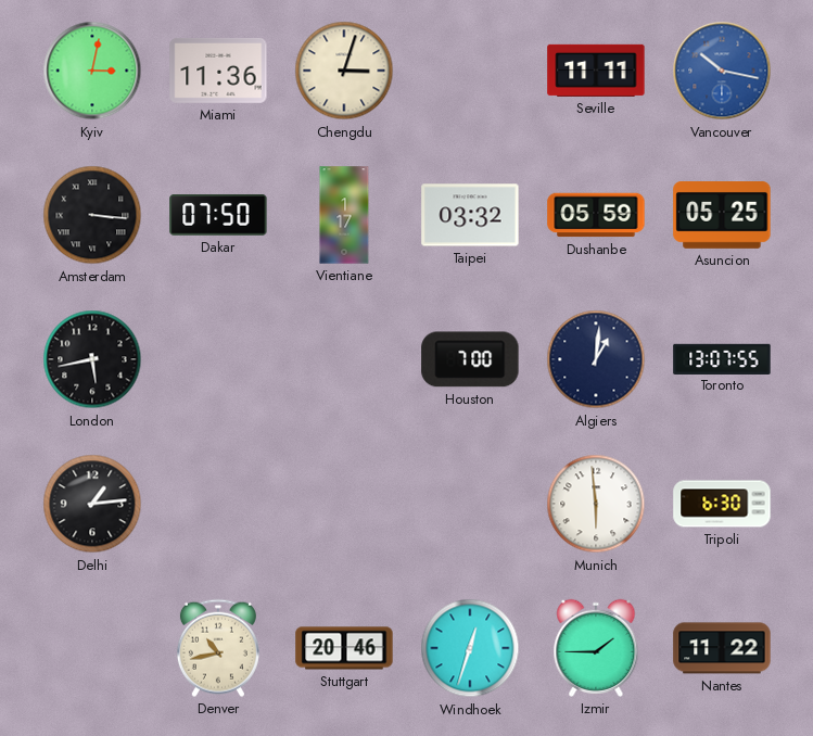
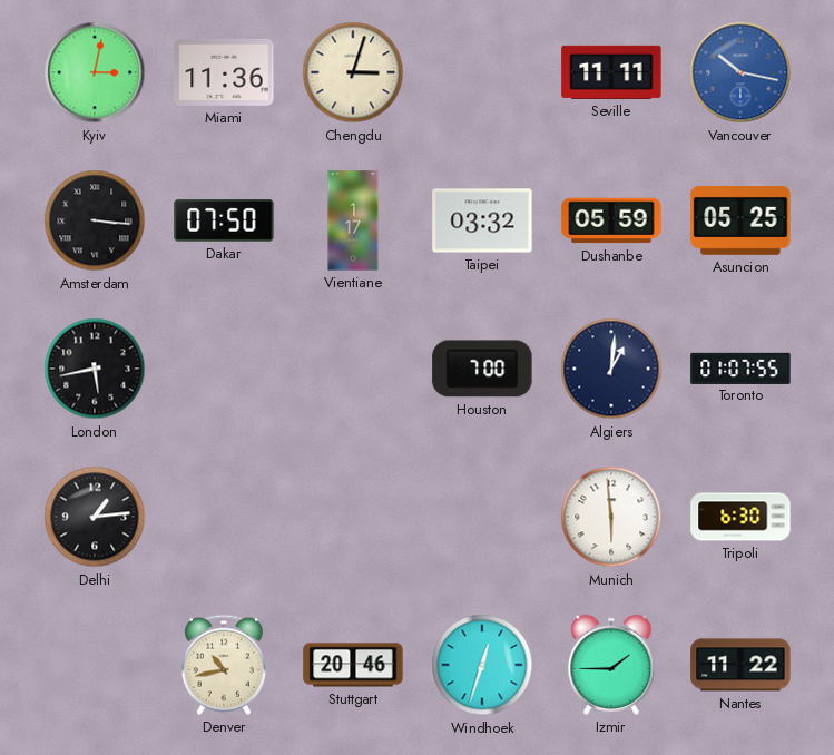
Toronto: 13:07 -> 01:07
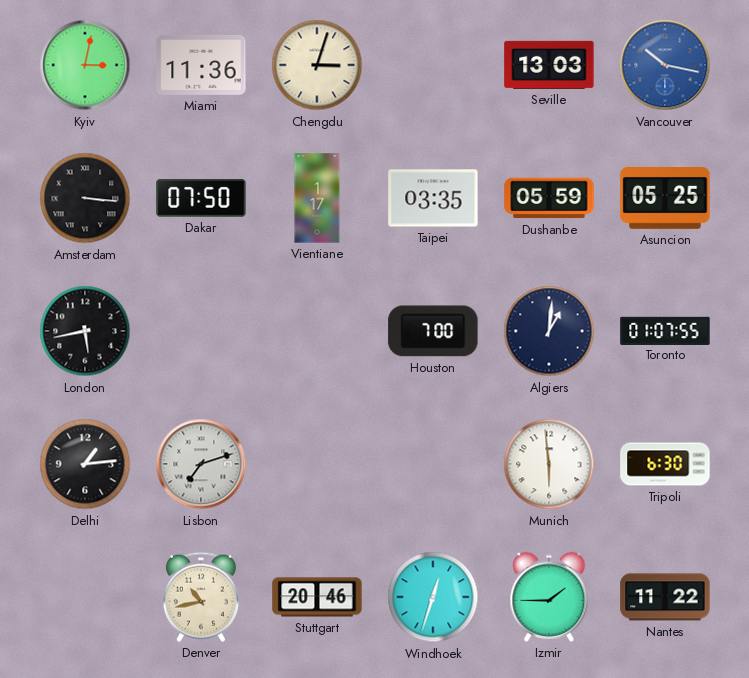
Seville: 11:11 -> 13:03
Taipei: 03:32 -> 03:35
Lisbon: none -> 7:12
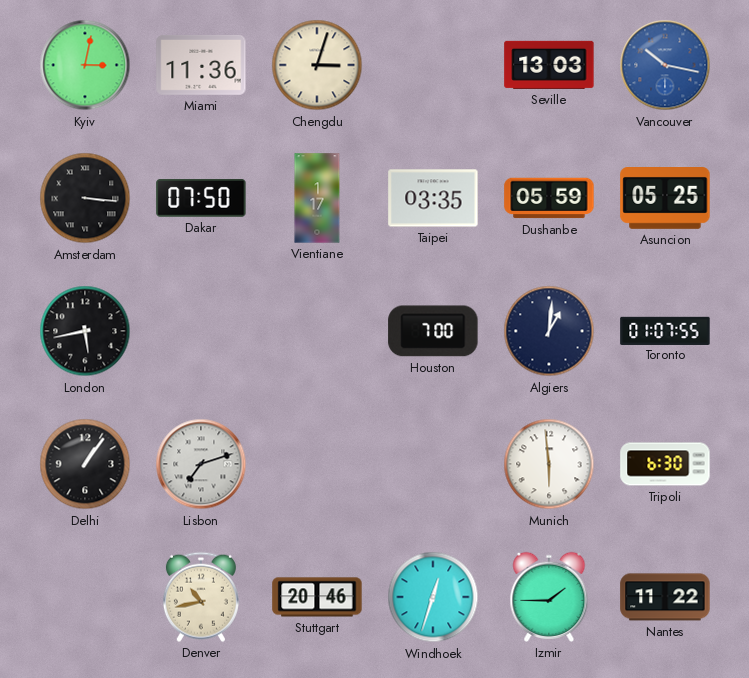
Delhi: 1:14 -> 1:06
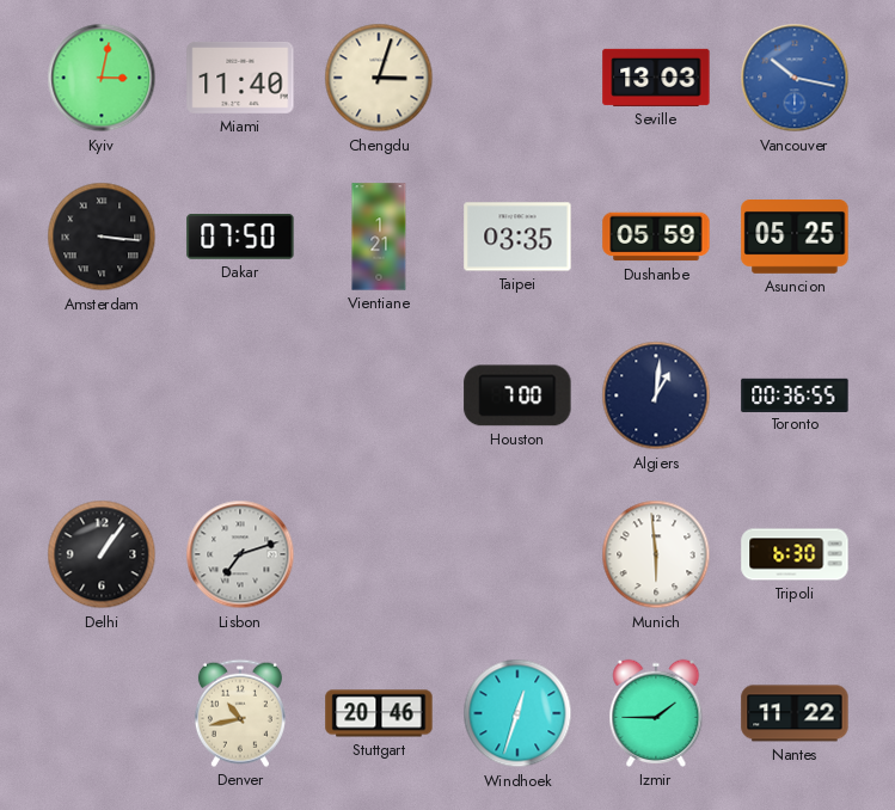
Miami: 11:36 -> 11:40
Vientiane: 1:17 -> 1:21
London: 5:43 -> none
Toronto: 01:07 -> 00:36
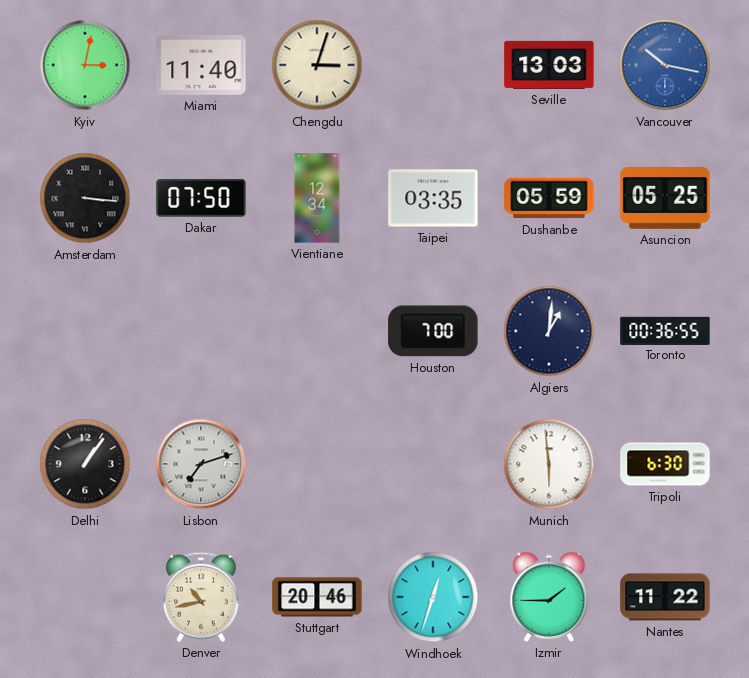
Vientiane: 1:21 -> 12:34
